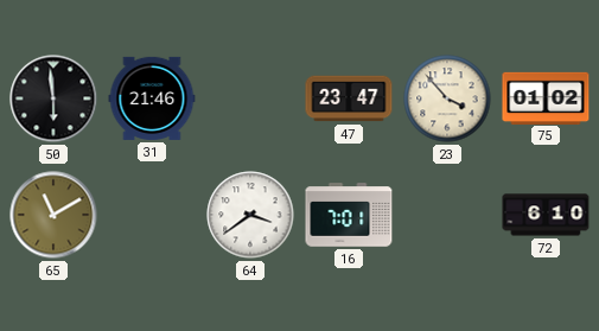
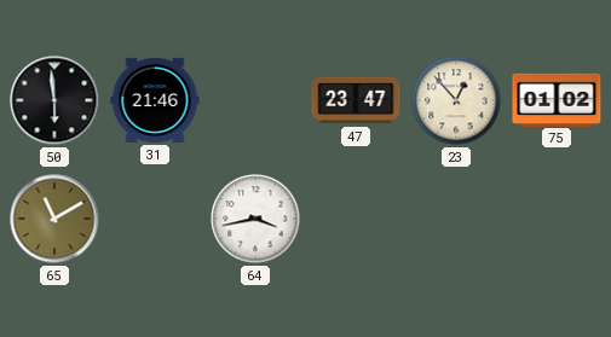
23: 3:53 -> 12:53
64: 3:39 -> 3:43
16: 7:01 -> none
72: 6:10 -> none
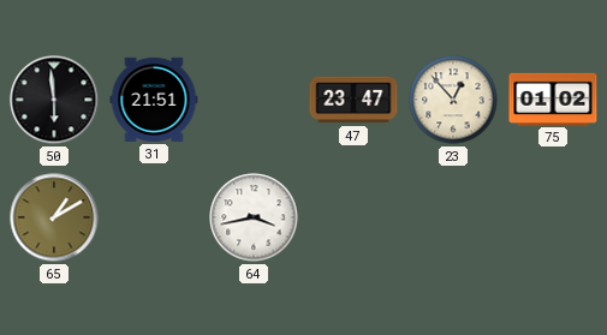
31: 21:46 -> 21:51
65: 11:10 -> 1:10
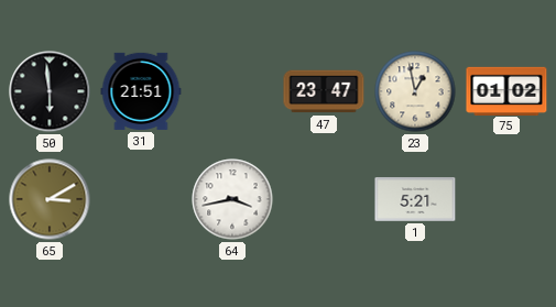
23: 12:53 -> 12:58
65: 1:10 -> 3:10
1: none -> 5:21
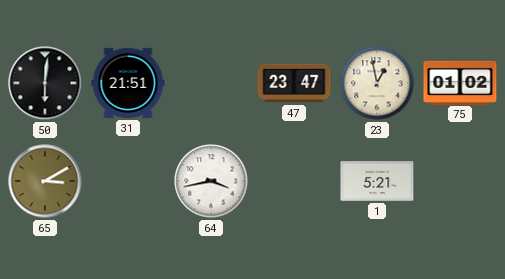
50: 5:59 -> 6:01
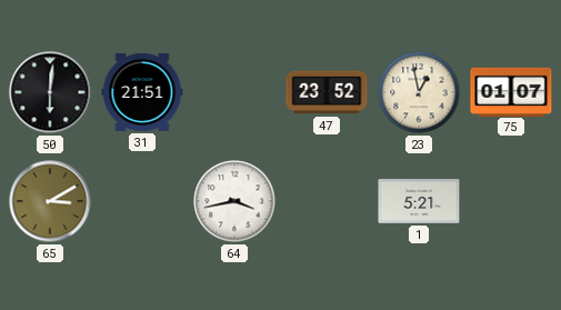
47: 23:47 -> 23:52
75: 01:02 -> 01:07
